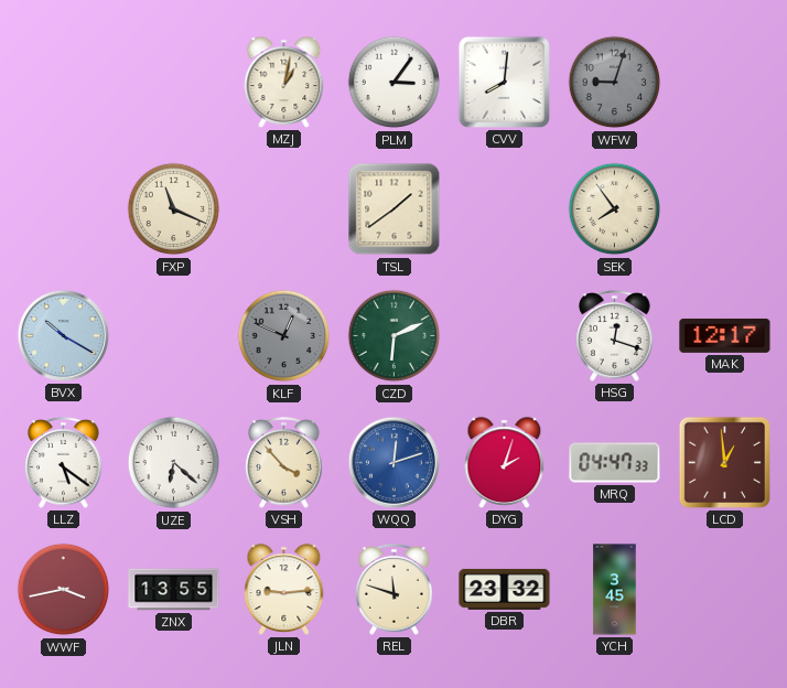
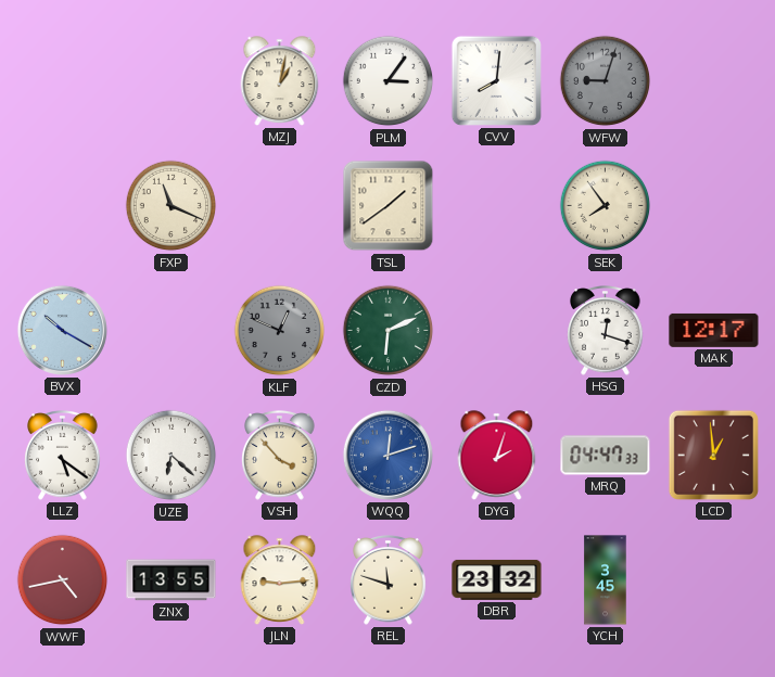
WWF: 3:43 -> 4:43
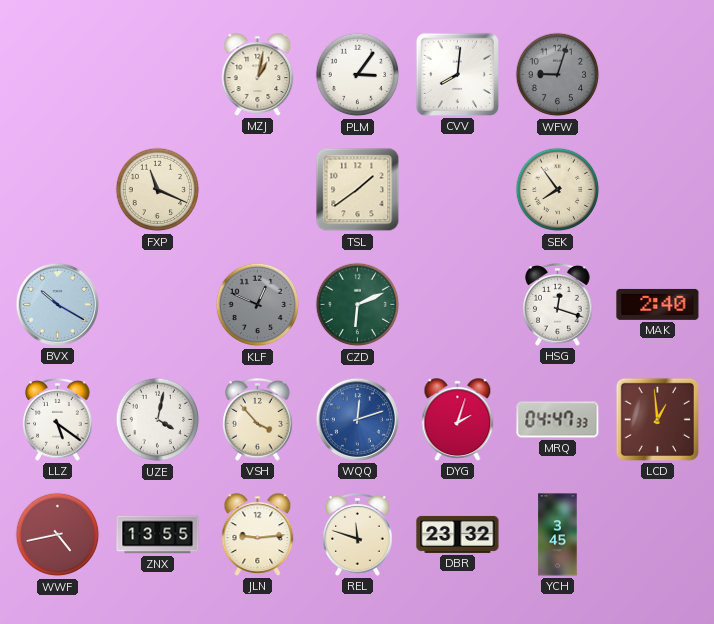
MAK: 12:17 -> 2:40
UZE: 6:22 -> 4:02
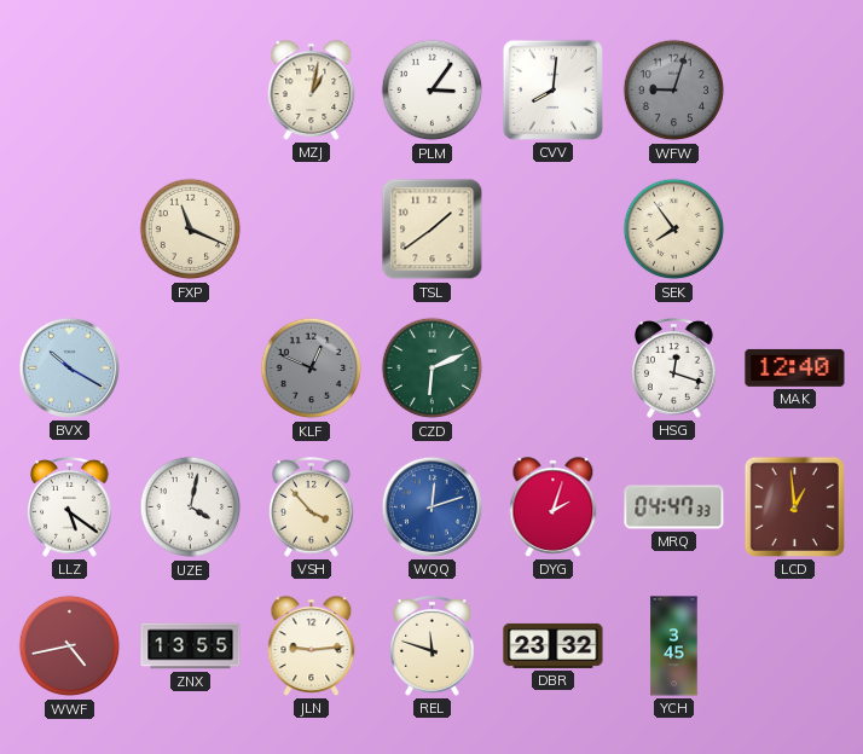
MAK: 2:40 -> 12:40
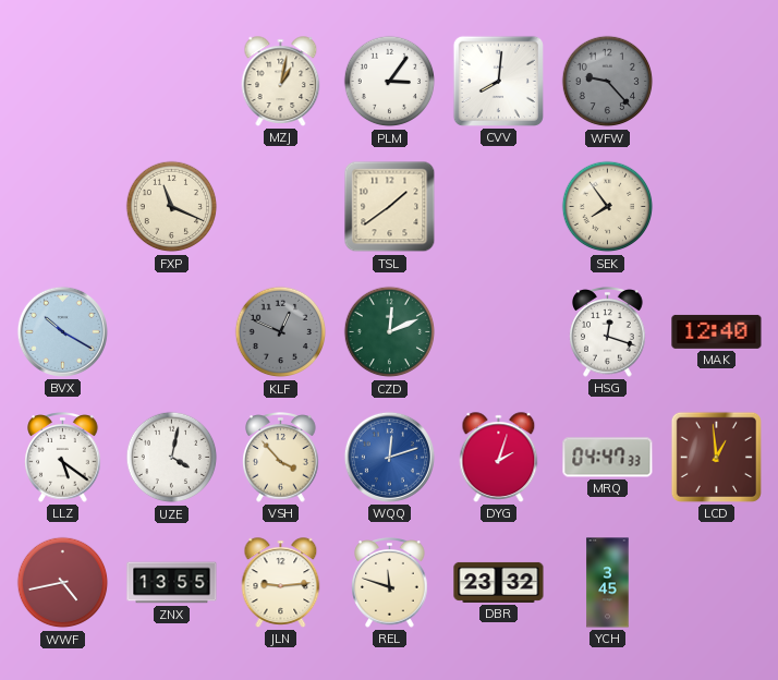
WFW: 9:03 -> 9:23
CZD: 6:11 -> 12:11
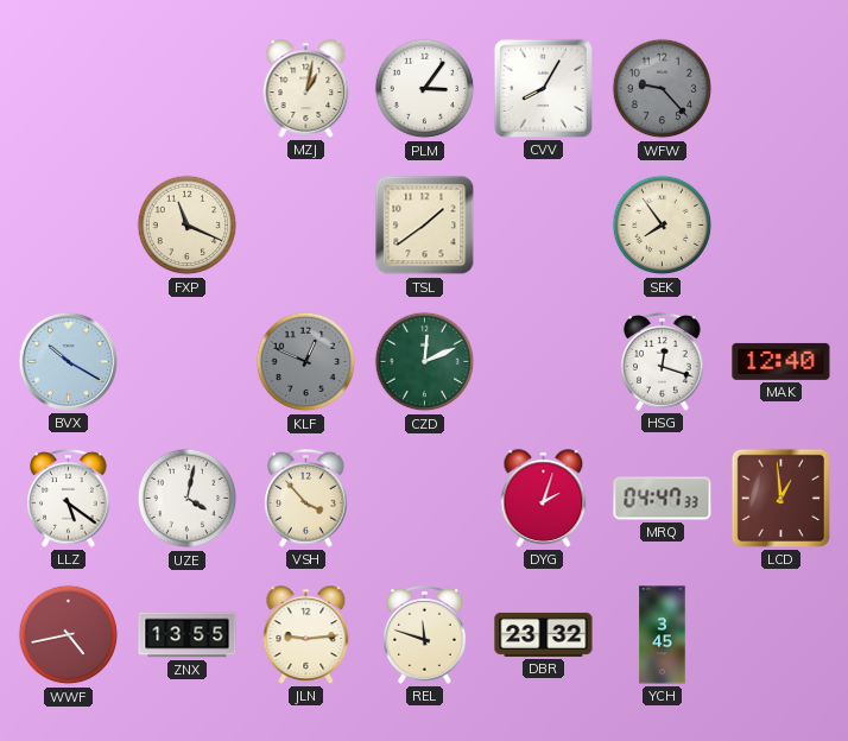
CVV: 8:01 -> 8:05
WQQ: 12:12 -> none
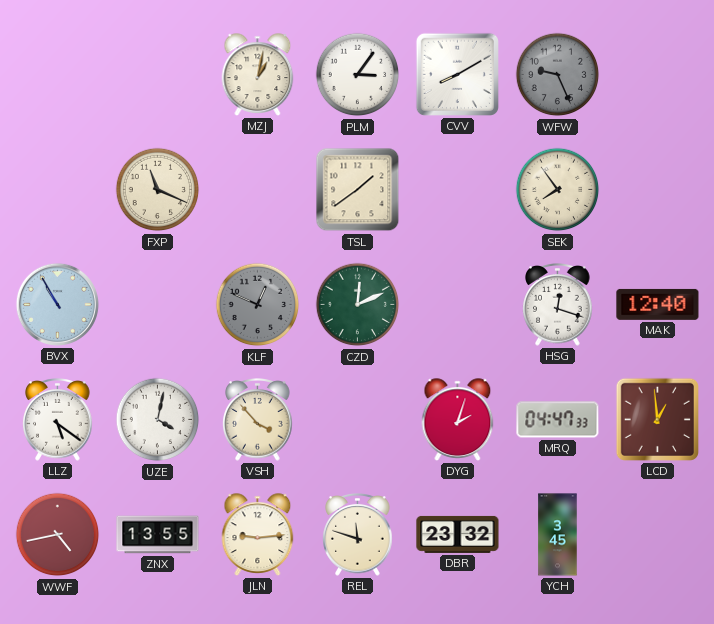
CVV: 8:05 -> 8:10
WFW: 9:23 -> 9:26
BVX: 10:20 -> 10:55
